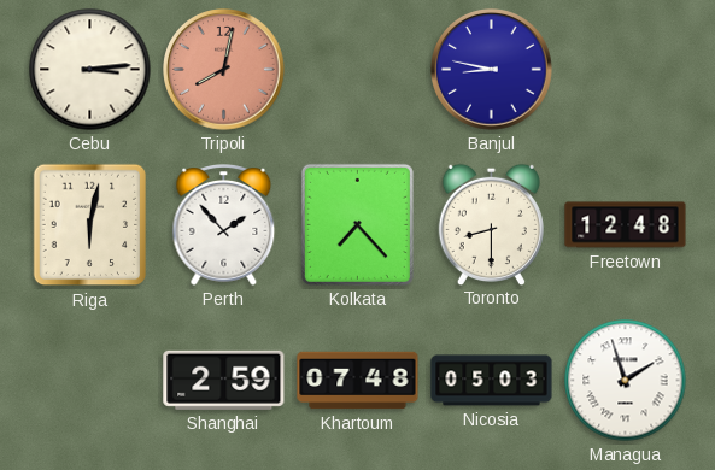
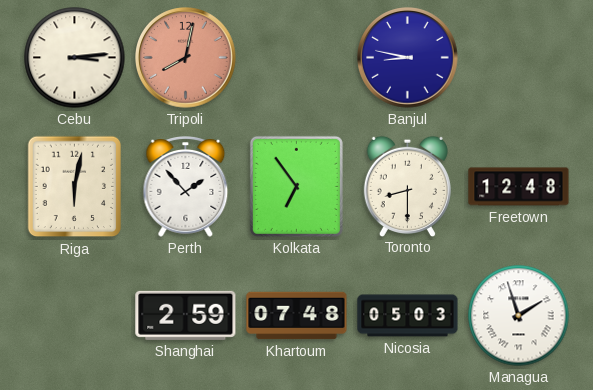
Kolkata: 7:23 -> 6:54
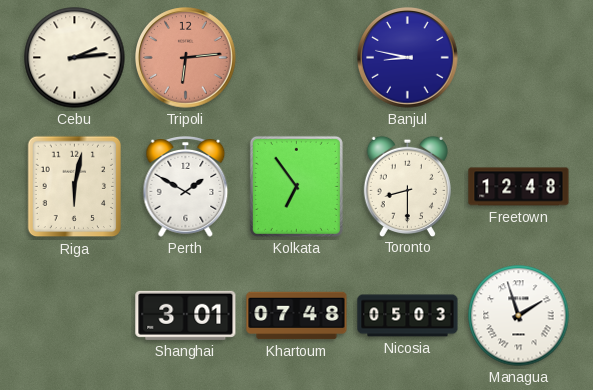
Cebu: 3:14 -> 2:14
Tripoli: 8:02 -> 6:14
Perth: 1:53 -> 1:50
Shanghai: 2:59 -> 3:01
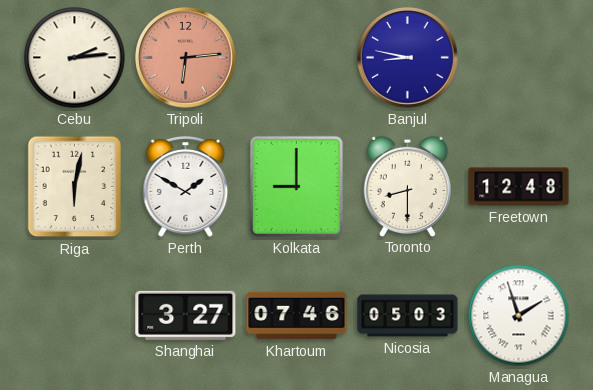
Kolkata: 6:54 -> 9:00
Shanghai: 3:01 -> 3:27
Khartoum: 07:48 -> 07:46
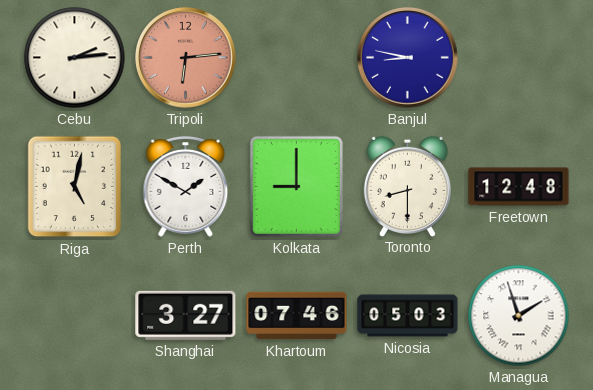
Riga: 6:02 -> 5:02
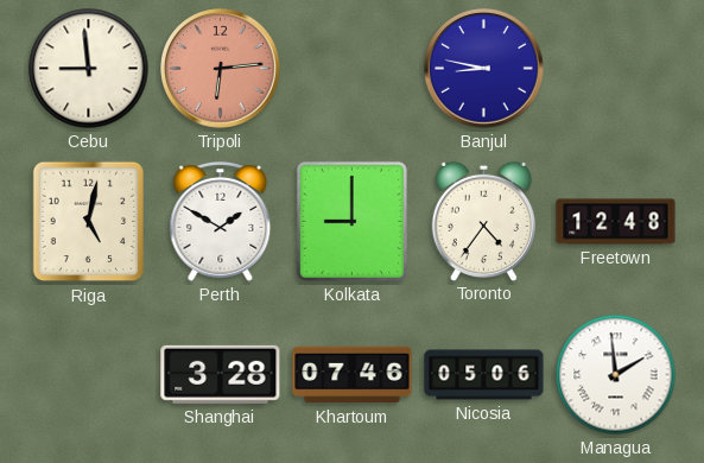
Cebu: 2:14 -> 8:59
Toronto: 8:30 -> 4:36
Shanghai: 3:27 -> 3:28
Nicosia: 05:03 -> 05:06
Managua: 1:57 -> 1:59
